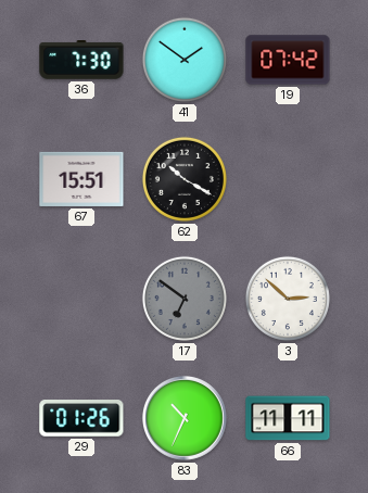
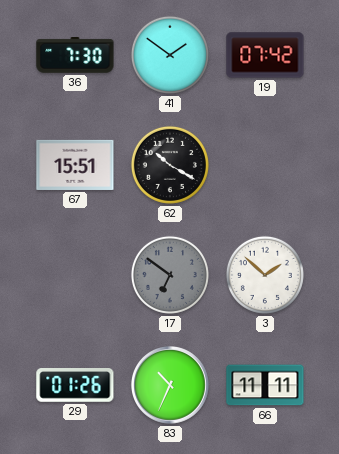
3: 2:52 -> 1:52
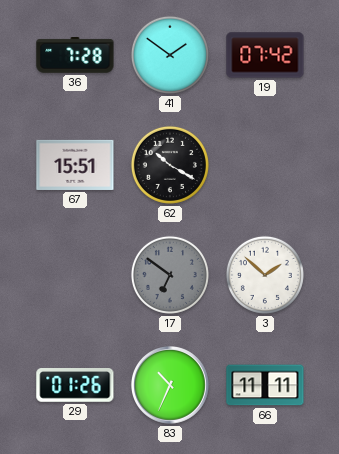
36: 7:30 -> 7:28
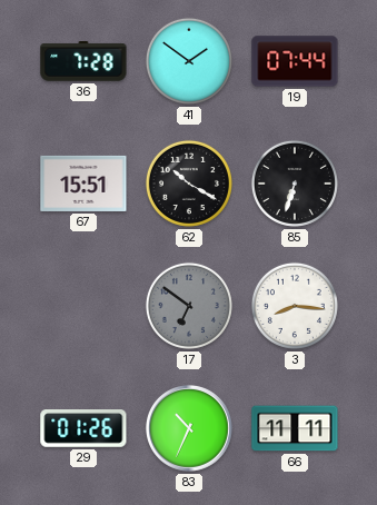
19: 07:42 -> 07:44
85: none -> 6:33
3: 1:52 -> 8:16
